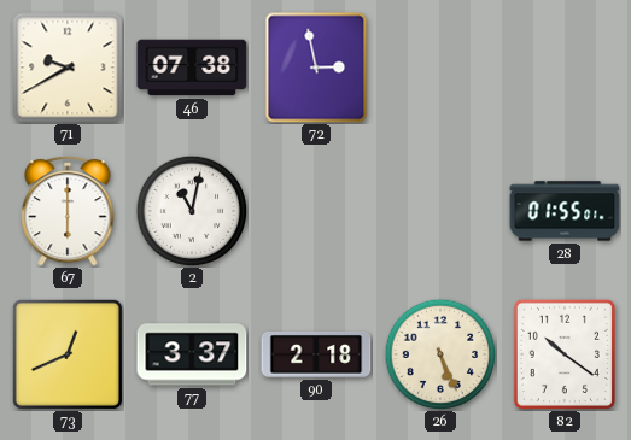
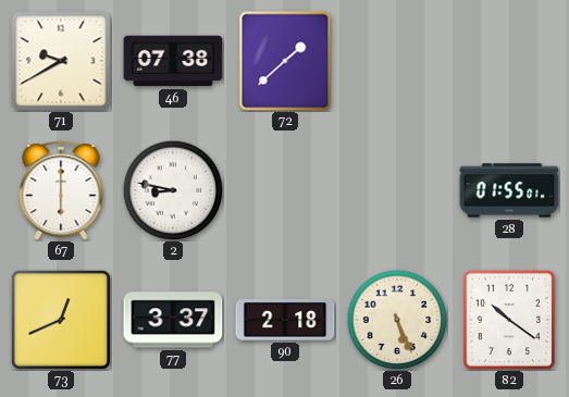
72: 2:58 -> 1:38
2: 11:02 -> 8:47
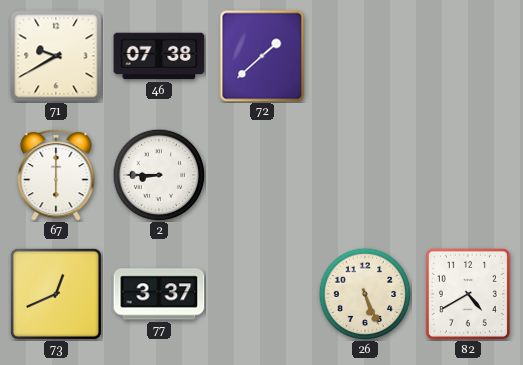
2: 8:47 -> 8:45
28: 01:55 -> none
90: 2:18 -> none
82: 10:21 -> 4:40
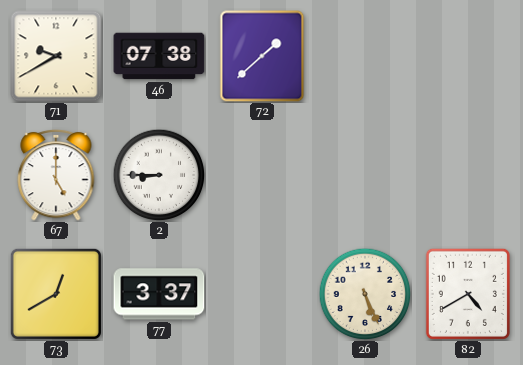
67: 6:00 -> 5:00
73: 12:41 -> 12:40
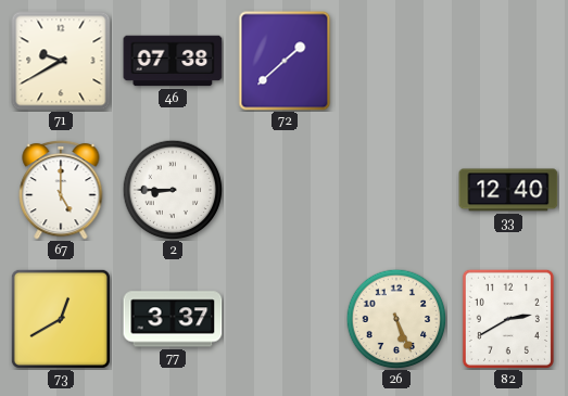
33: none -> 12:40
82: 4:40 -> 2:40
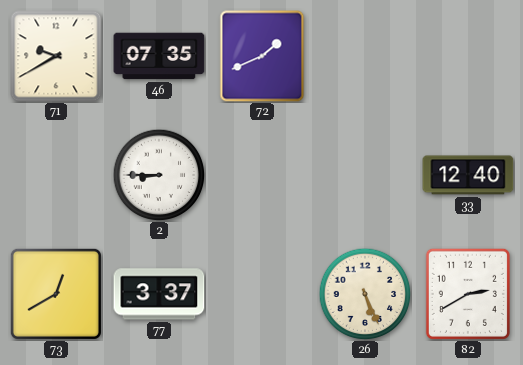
46: 07:38 -> 07:35
72: 1:38 -> 1:41
67: 5:00 -> none
